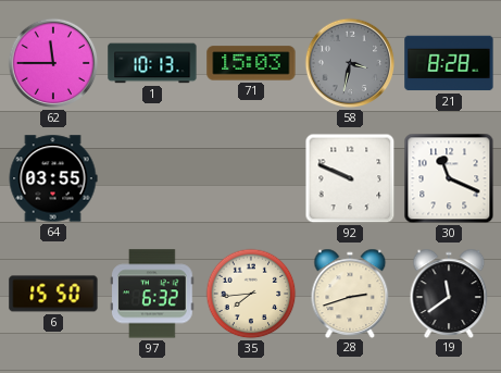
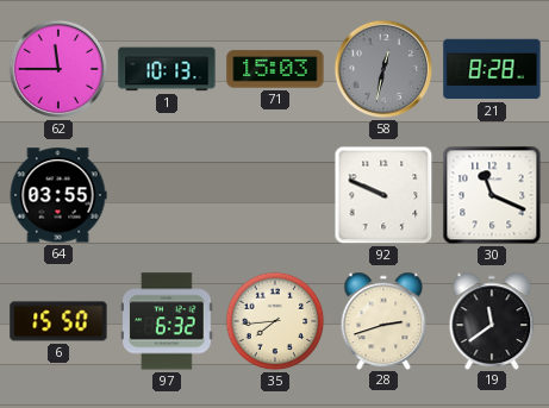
58: 3:32 -> 12:32
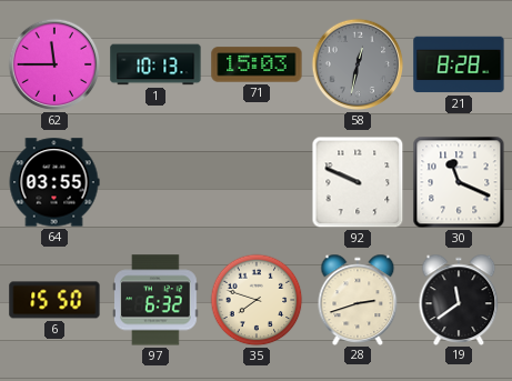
35: 7:44 -> 7:48
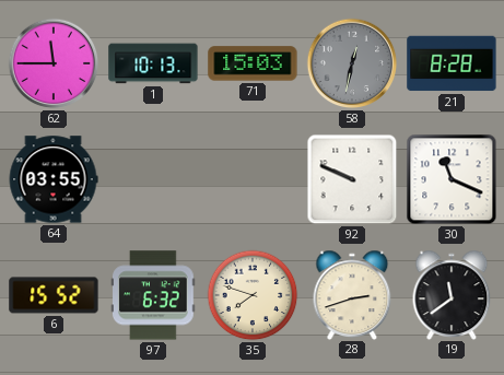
6: 15:50 -> 15:52
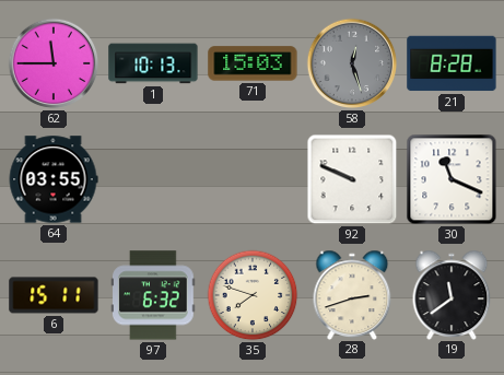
58: 12:32 -> 12:27
6: 15:52 -> 15:11
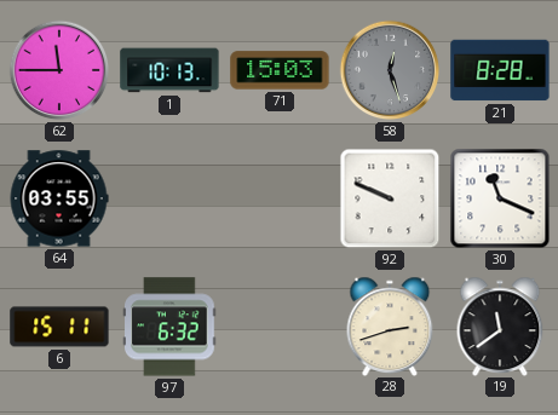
35: 7:48 -> none
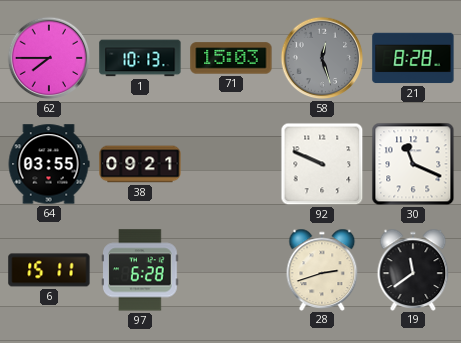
62: 11:45 -> 7:45
38: none -> 09:21
97: 6:32 -> 6:28
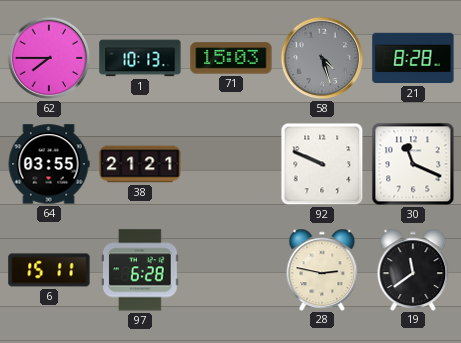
58: 12:27 -> 4:27
38: 09:21 -> 21:21
28: 2:42 -> 2:47
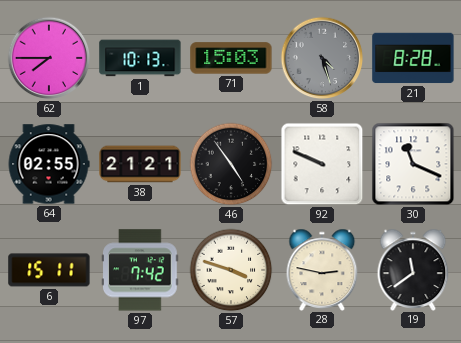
64: 03:55 -> 02:55
46: none -> 4:54
97: 6:28 -> 7:42
57: none -> 3:48
